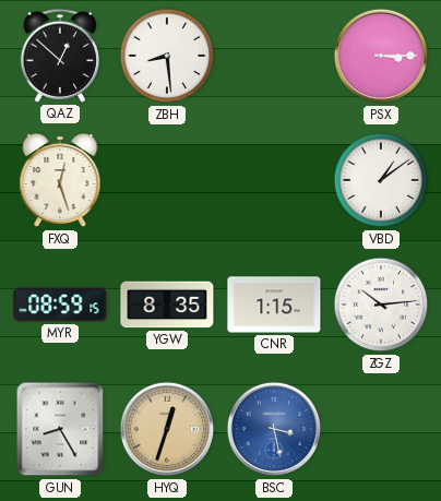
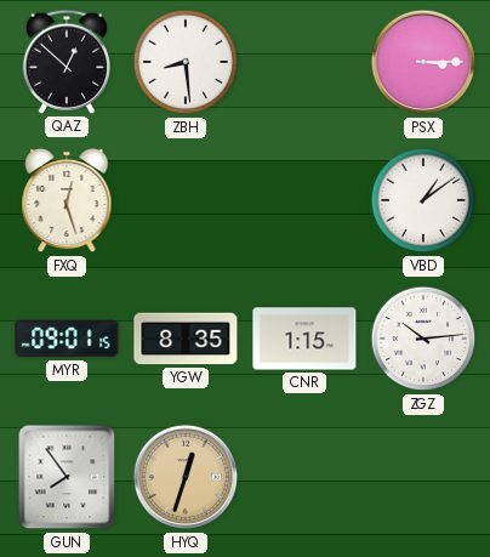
MYR: 08:59 -> 09:01
GUN: 8:25 -> 7:54
BSC: 3:28 -> none
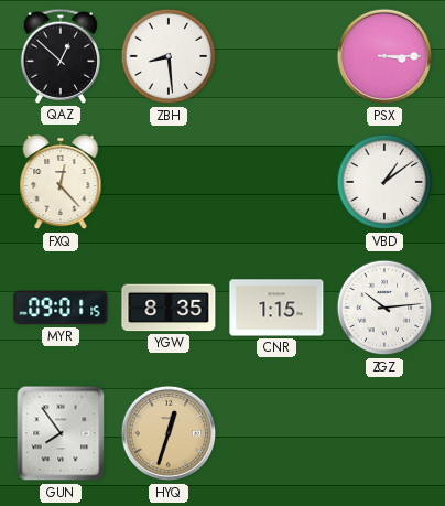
FXQ: 12:27 -> 12:23
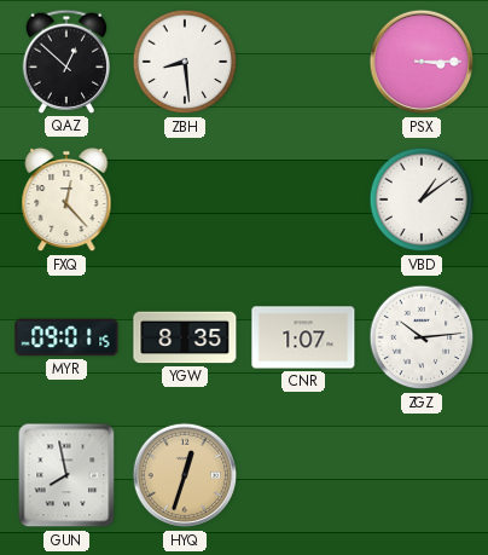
CNR: 1:15 -> 1:07
GUN: 7:54 -> 7:58
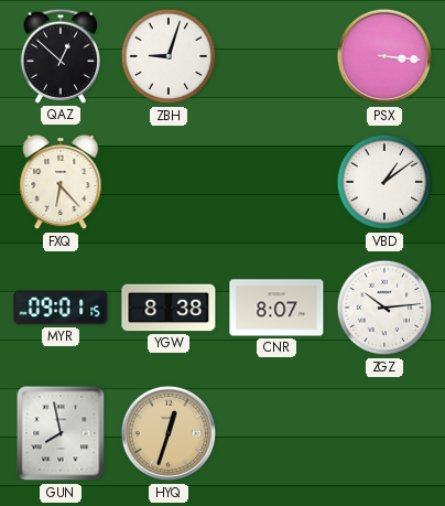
ZBH: 8:29 -> 9:03
PSX: 3:15 -> 3:16
FXQ: 12:23 -> 6:23
YGW: 8:35 -> 8:38
CNR: 1:07 -> 8:07
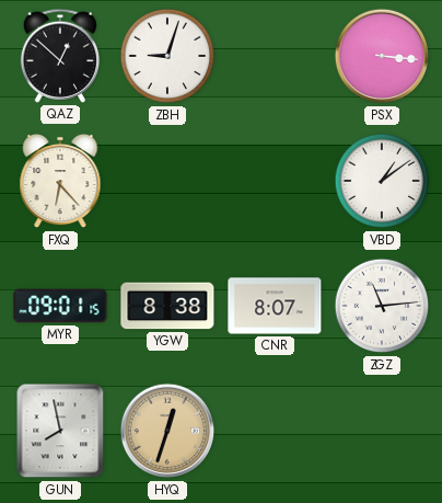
ZGZ: 10:14 -> 11:14
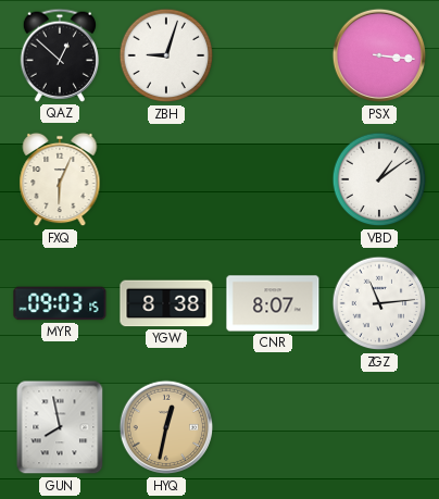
FXQ: 6:23 -> 6:04
MYR: 09:01 -> 09:03
HYQ: 12:33 -> 12:32
